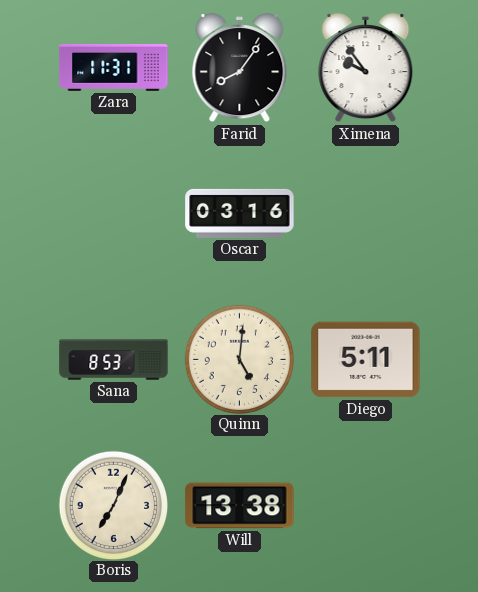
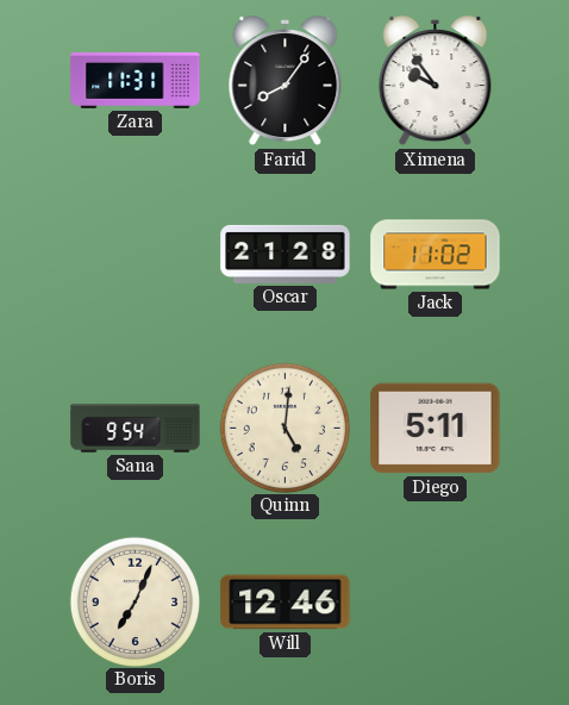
Oscar: 03:16 -> 21:28
Jack: none -> 11:02
Sana: 8:53 -> 9:54
Will: 13:38 -> 12:46
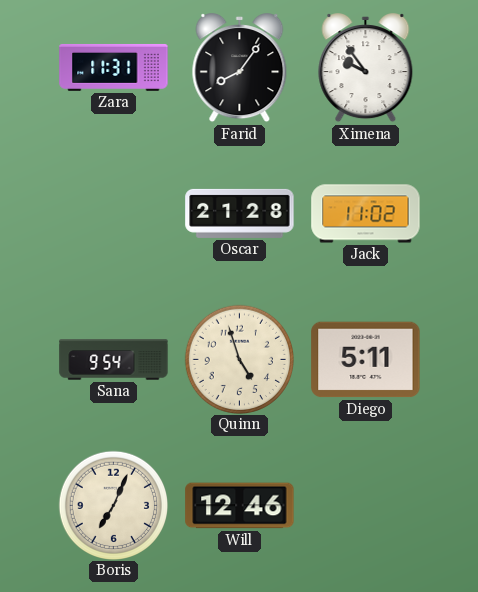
Quinn: 5:01 -> 4:57
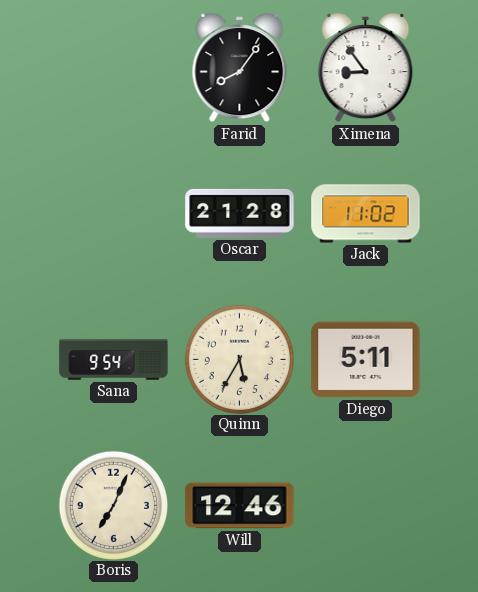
Zara: 11:31 -> none
Ximena: 9:54 -> 8:54
Quinn: 4:57 -> 5:35
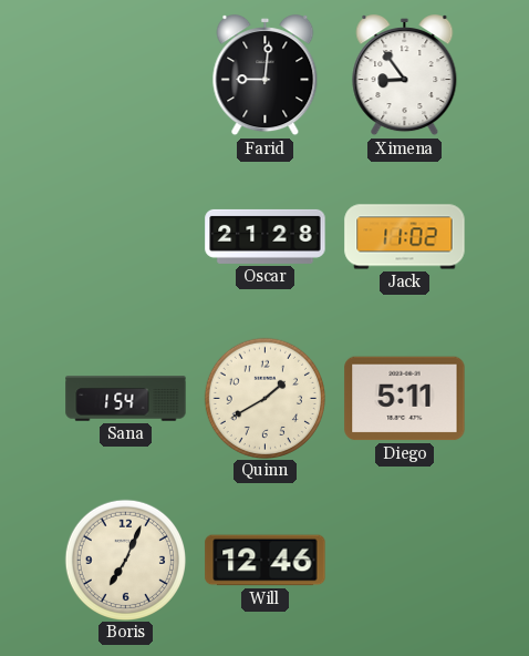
Farid: 8:06 -> 9:01
Sana: 9:54 -> 1:54
Quinn: 5:35 -> 1:40
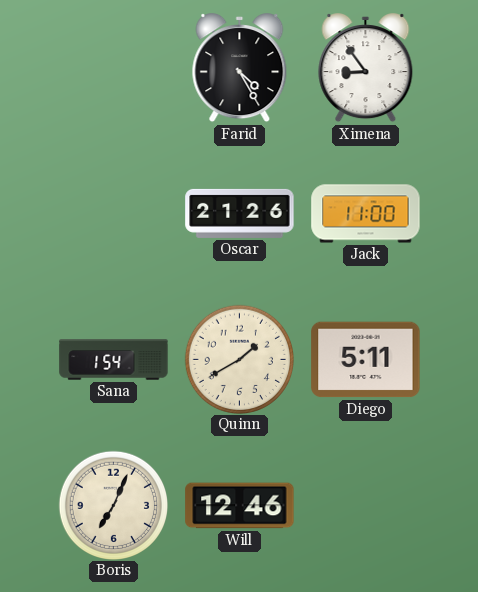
Farid: 9:01 -> 4:25
Oscar: 21:28 -> 21:26
Jack: 11:02 -> 11:00
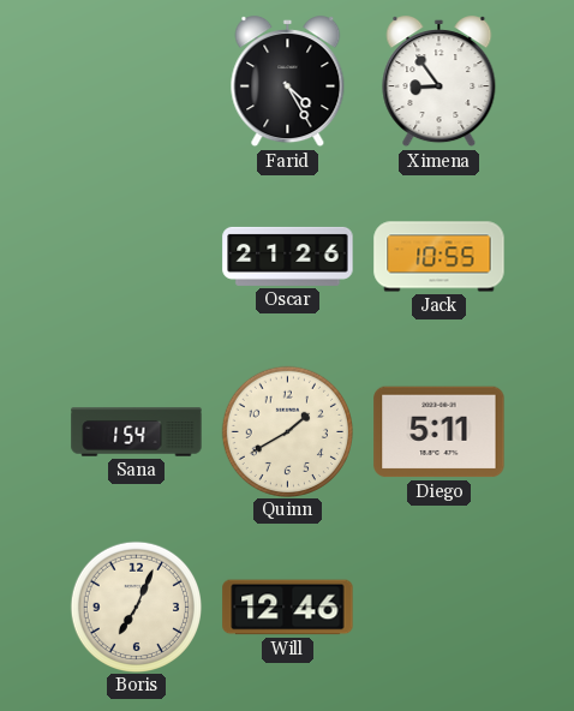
Jack: 11:00 -> 10:55
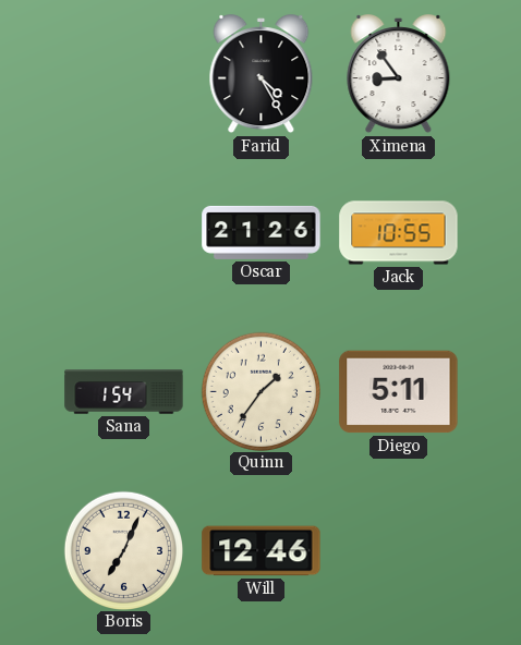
Quinn: 1:40 -> 1:36
